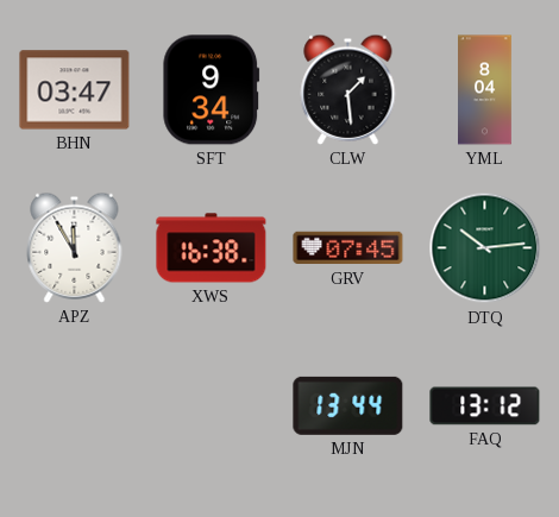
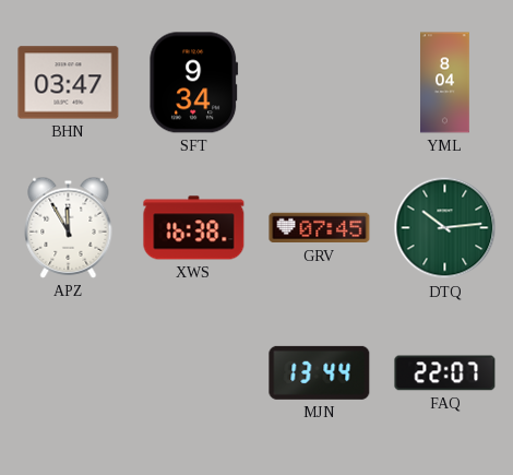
CLW: 1:29 -> none
FAQ: 13:12 -> 22:07
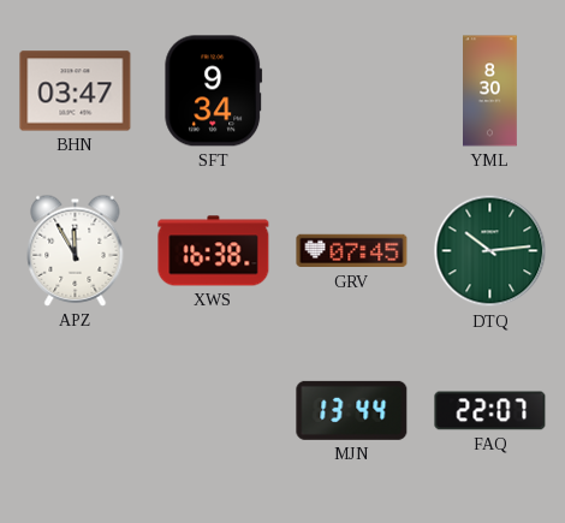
YML: 8:04 -> 8:30
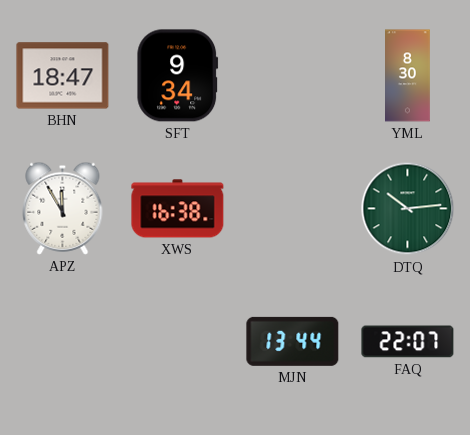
BHN: 03:47 -> 18:47
GRV: 07:45 -> none
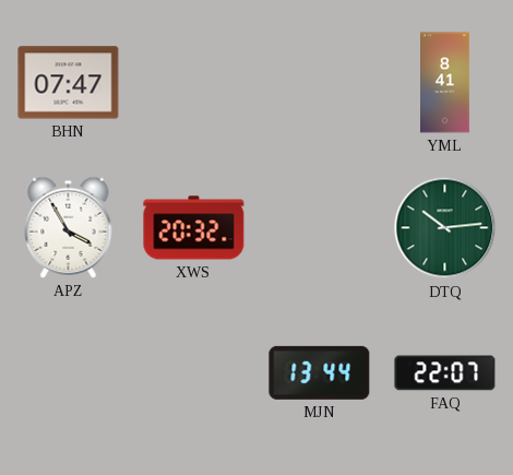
BHN: 18:47 -> 07:47
SFT: 9:34 -> none
YML: 8:30 -> 8:41
APZ: 11:55 -> 3:55
XWS: 16:38 -> 20:32
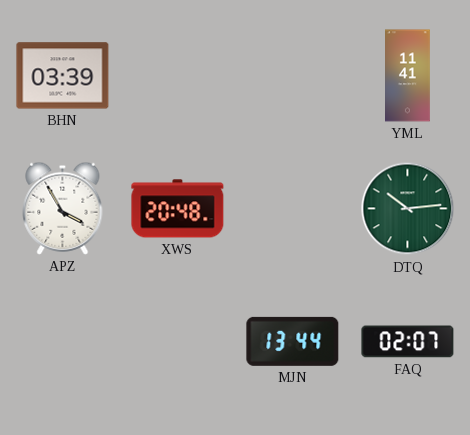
BHN: 07:47 -> 03:39
YML: 8:41 -> 11:41
XWS: 20:32 -> 20:48
FAQ: 22:07 -> 02:07
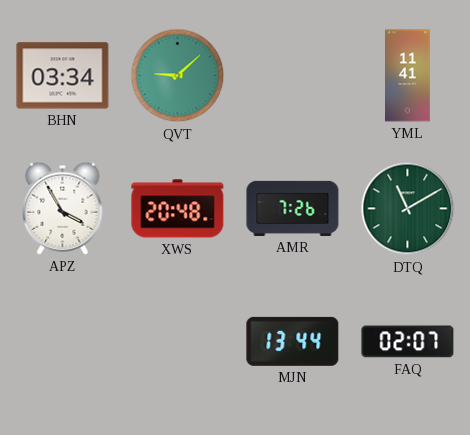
BHN: 03:39 -> 03:34
QVT: none -> 9:08
AMR: none -> 7:26
DTQ: 10:14 -> 11:10
